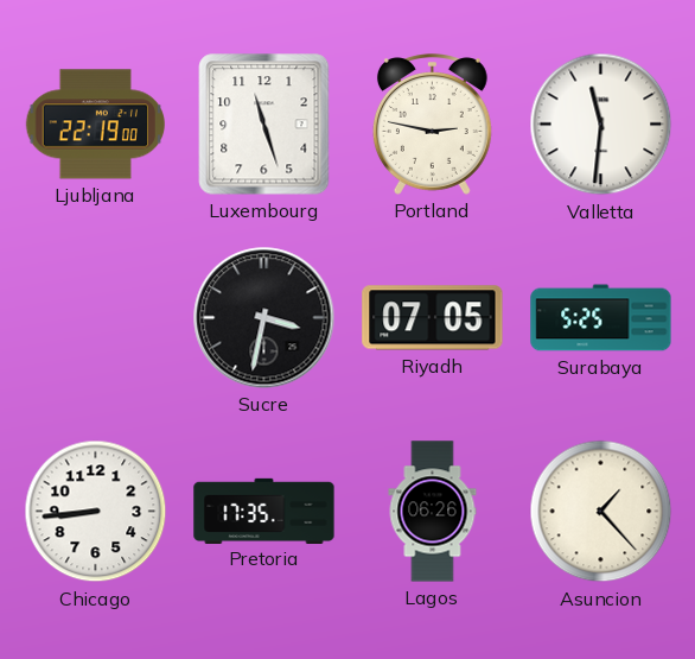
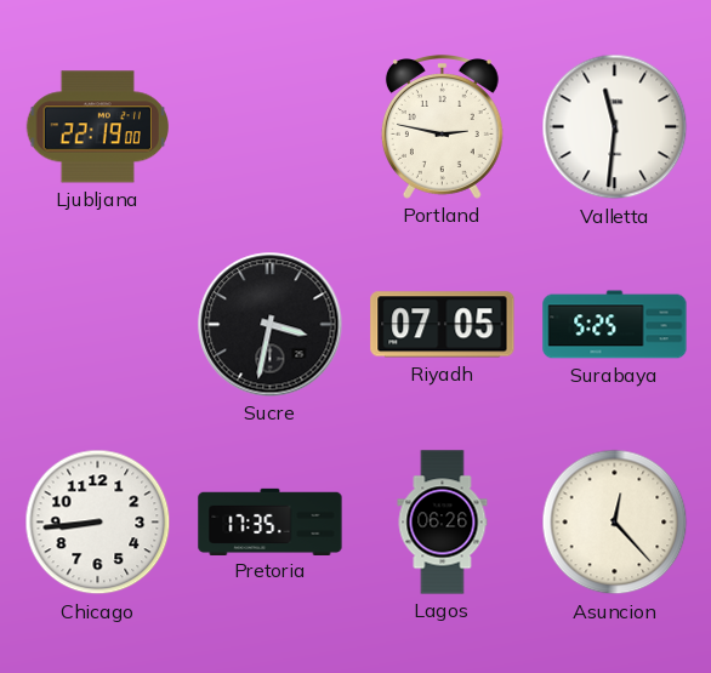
Luxembourg: 11:27 -> none
Asuncion: 1:23 -> 12:23
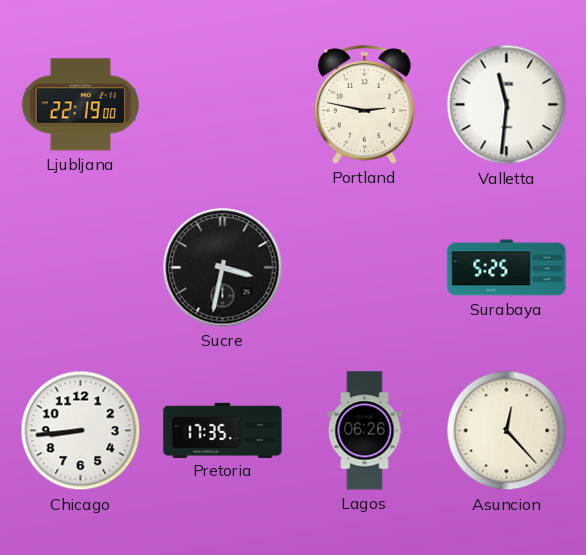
Riyadh: 07:05 -> none
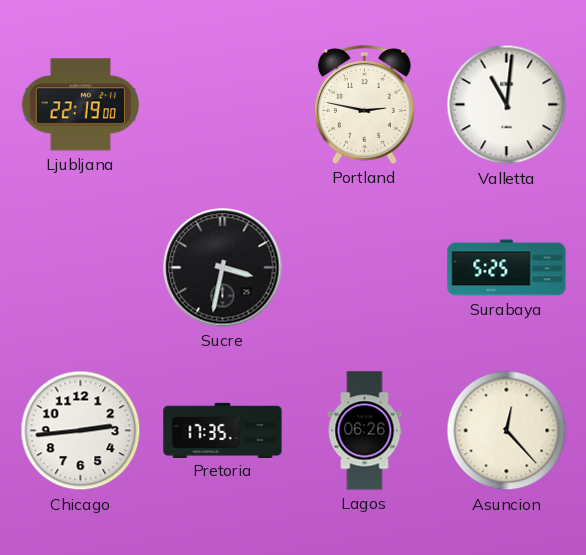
Valletta: 11:31 -> 11:01
Chicago: 8:44 -> 2:44
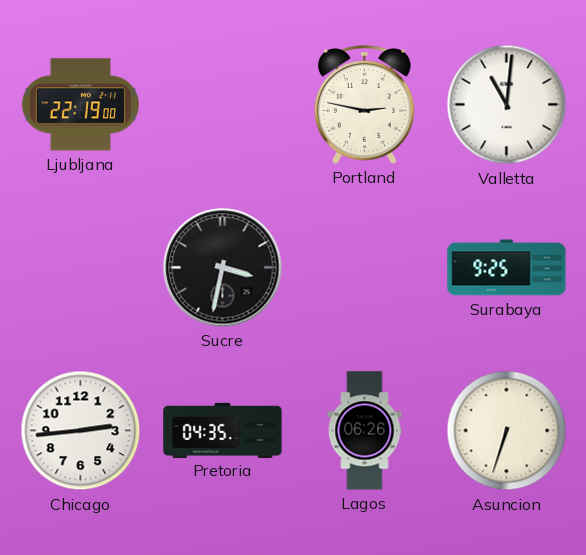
Surabaya: 5:25 -> 9:25
Pretoria: 17:35 -> 04:35
Asuncion: 12:23 -> 6:33
